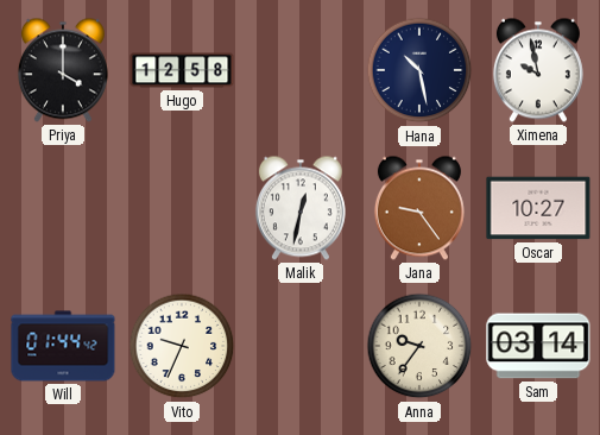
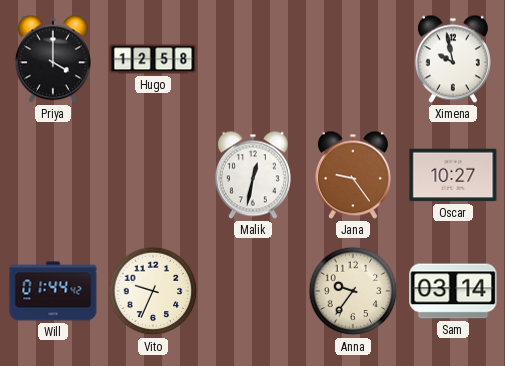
Hana: 10:28 -> none
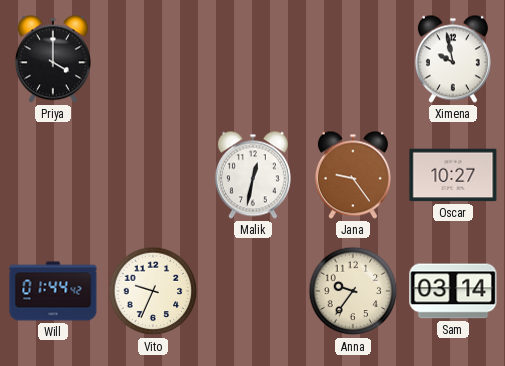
Hugo: 12:58 -> none
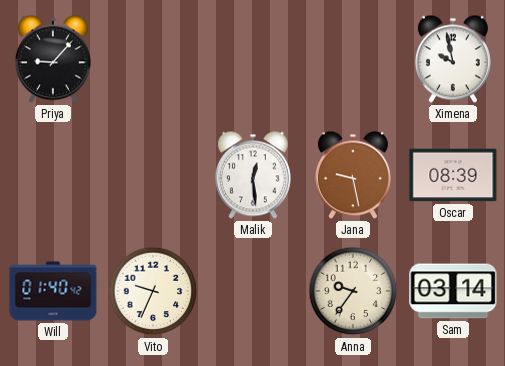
Priya: 4:00 -> 9:07
Malik: 12:32 -> 12:29
Jana: 9:24 -> 9:28
Oscar: 10:27 -> 08:39
Will: 01:44 -> 01:40
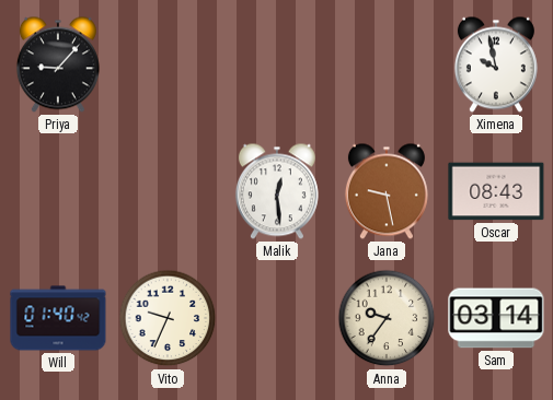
Oscar: 08:39 -> 08:43
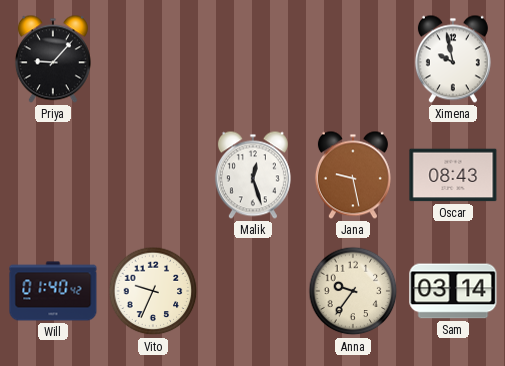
Malik: 12:29 -> 12:27
